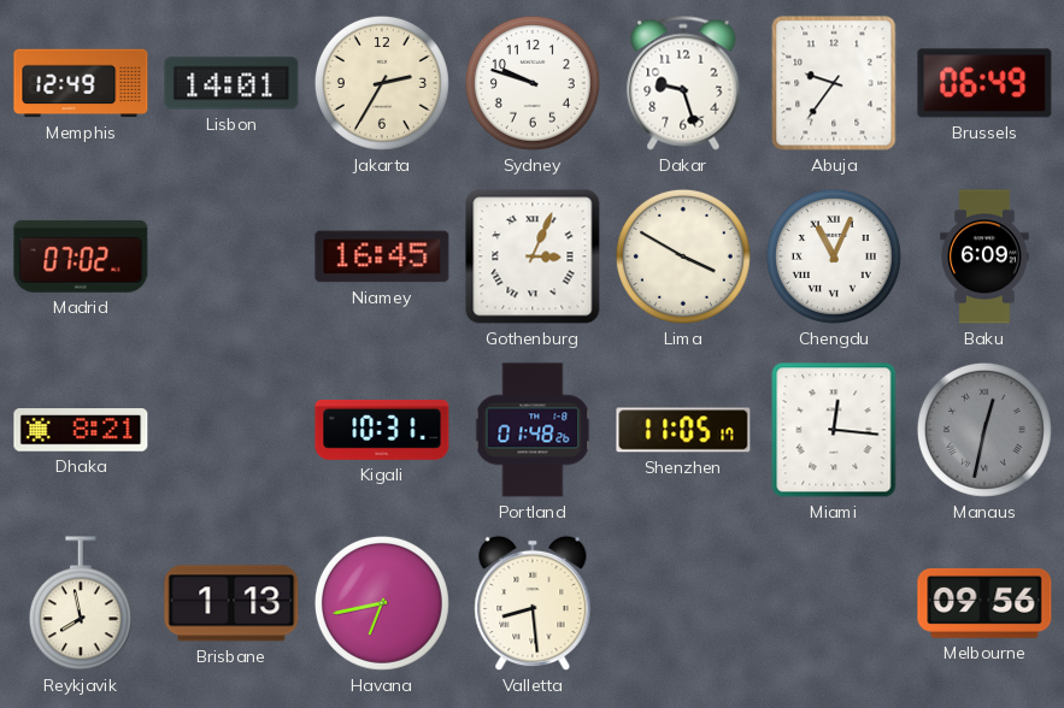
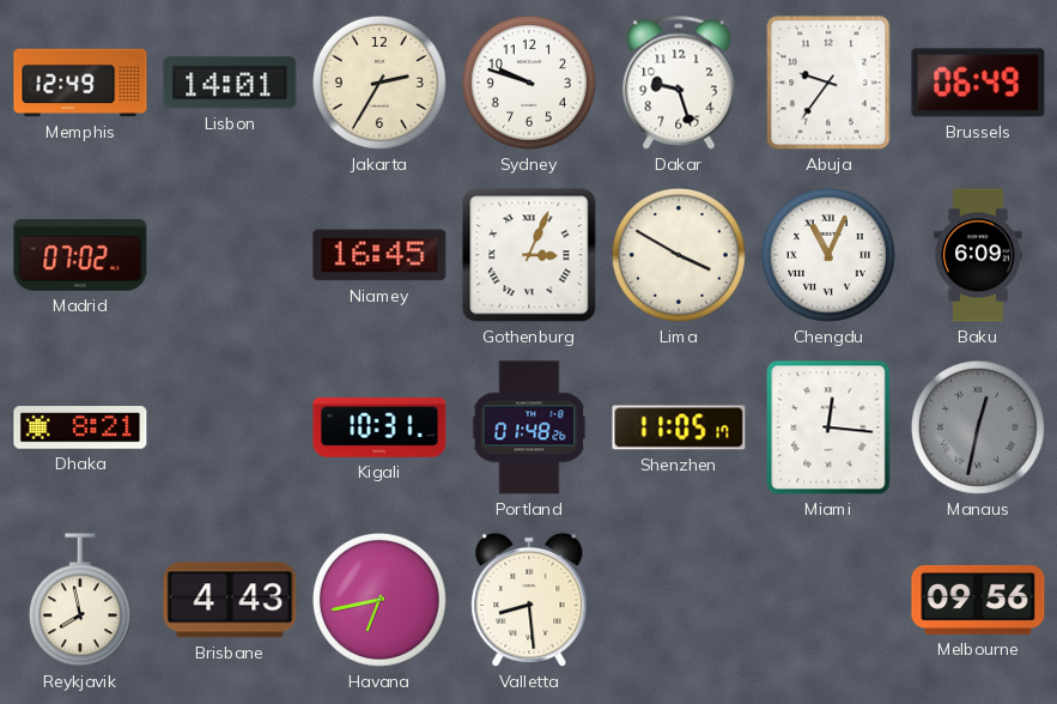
Brisbane: 1:13 -> 4:43
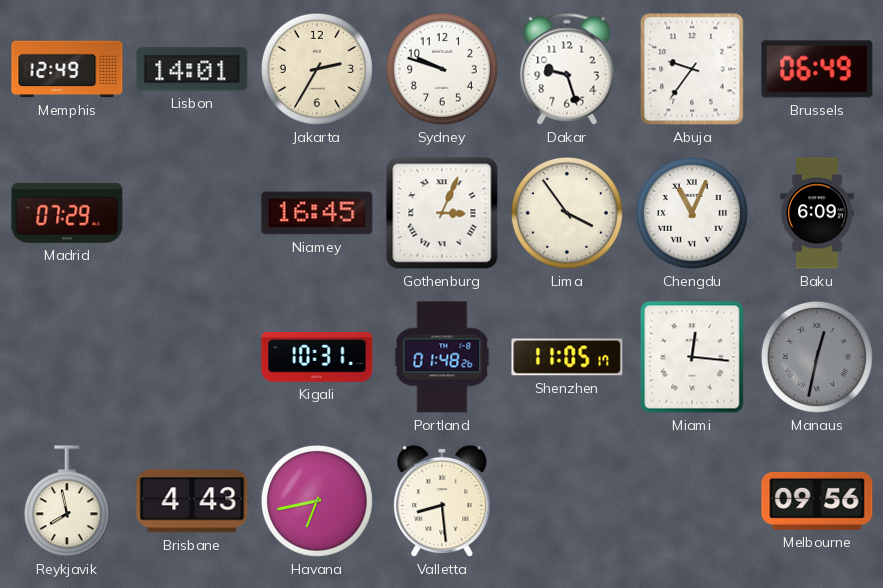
Madrid: 07:02 -> 07:29
Lima: 3:50 -> 3:54
Dhaka: 8:21 -> none
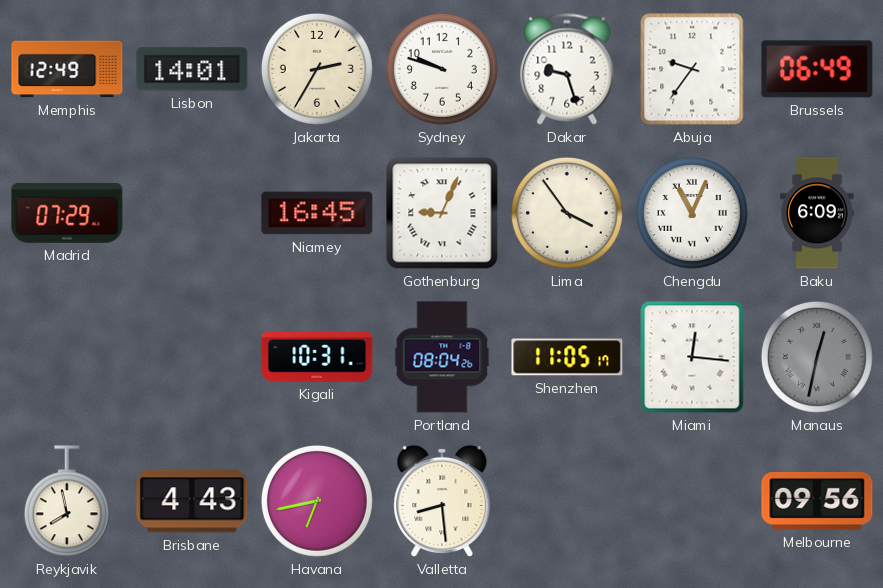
Gothenburg: 3:04 -> 9:04
Portland: 01:48 -> 08:04
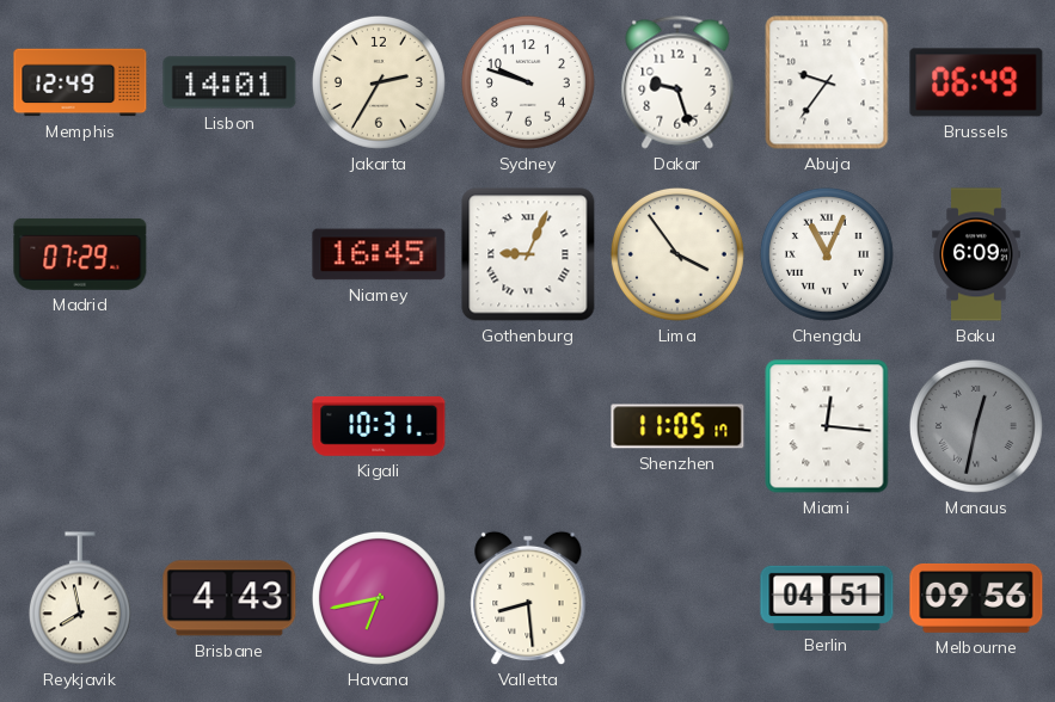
Portland: 08:04 -> none
Berlin: none -> 04:51
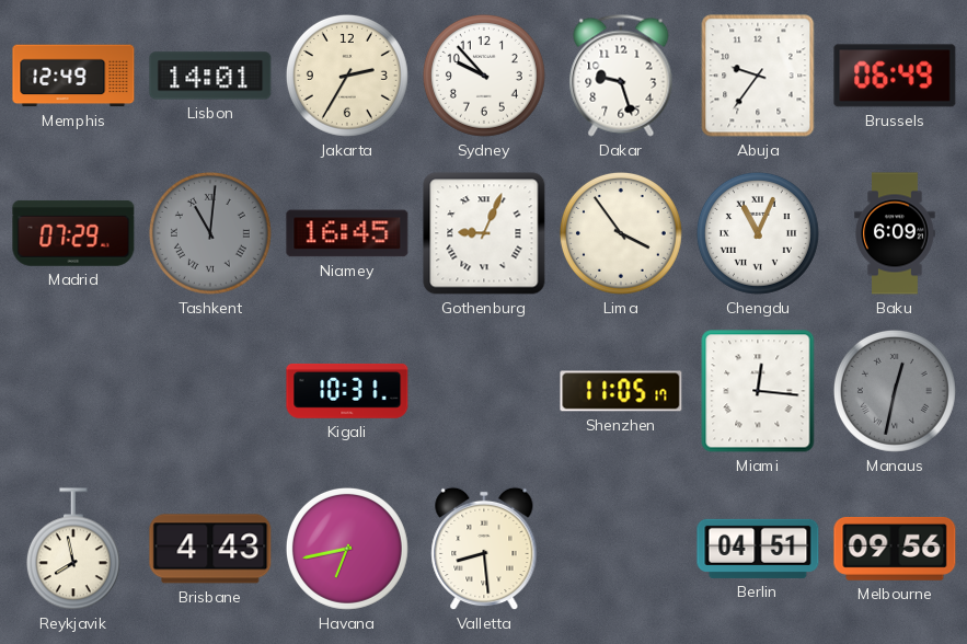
Sydney: 9:48 -> 9:53
Tashkent: none -> 11:01
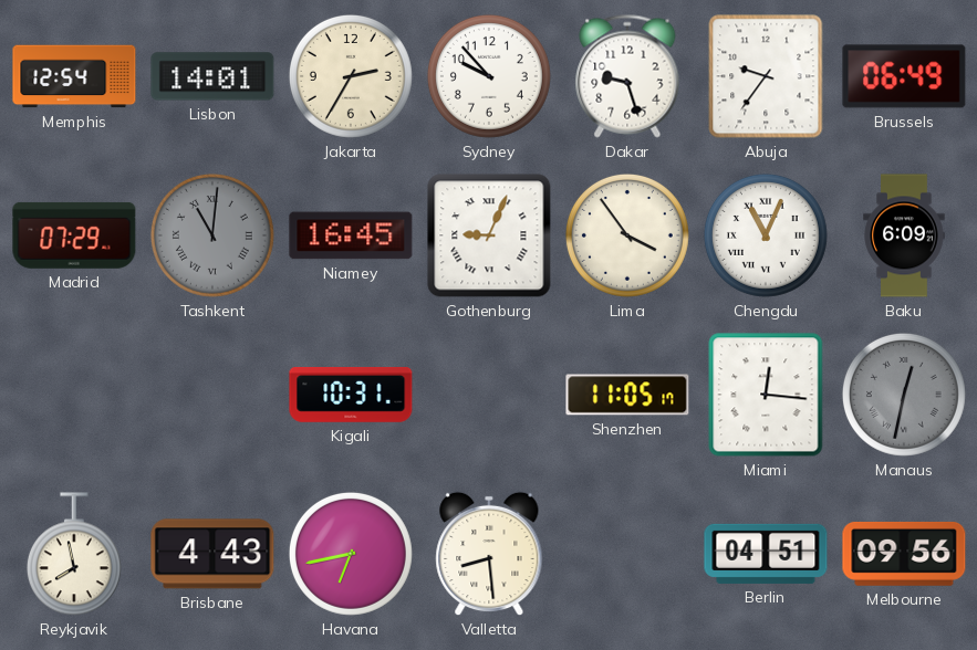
Memphis: 12:49 -> 12:54
